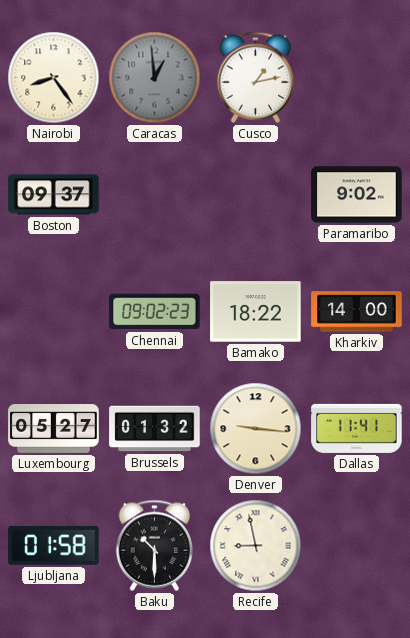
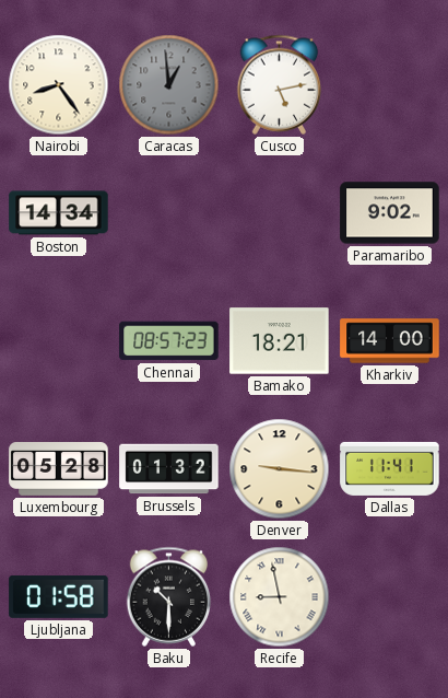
Cusco: 1:13 -> 5:13
Boston: 09:37 -> 14:34
Chennai: 09:02 -> 08:57
Bamako: 18:22 -> 18:21
Luxembourg: 05:27 -> 05:28
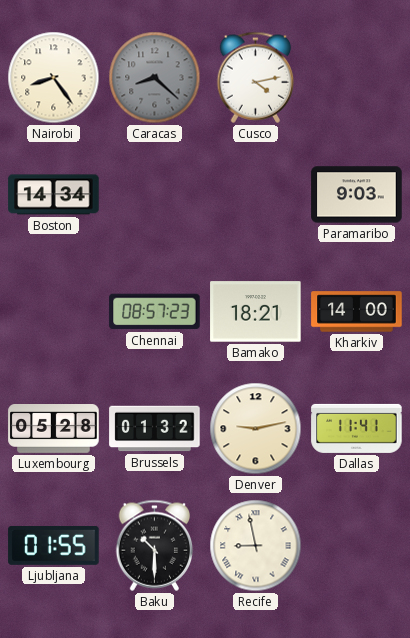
Caracas: 12:59 -> 8:22
Cusco: 5:13 -> 4:13
Paramaribo: 9:02 -> 9:03
Denver: 9:16 -> 9:13
Ljubljana: 01:58 -> 01:55
